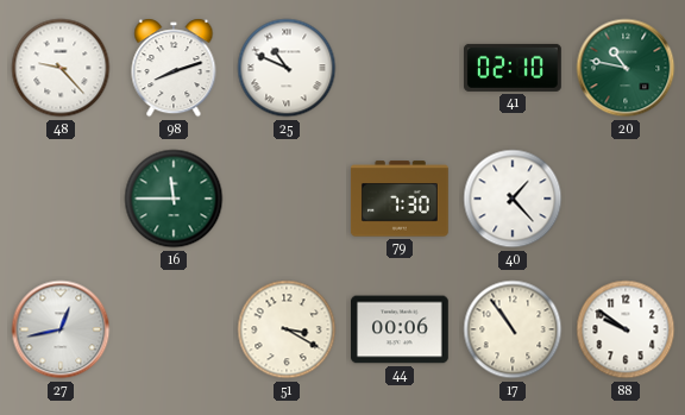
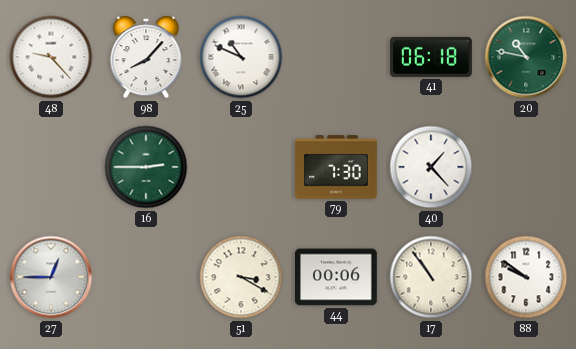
98: 8:12 -> 8:07
41: 02:10 -> 06:18
16: 11:45 -> 2:45
27: 12:43 -> 12:45
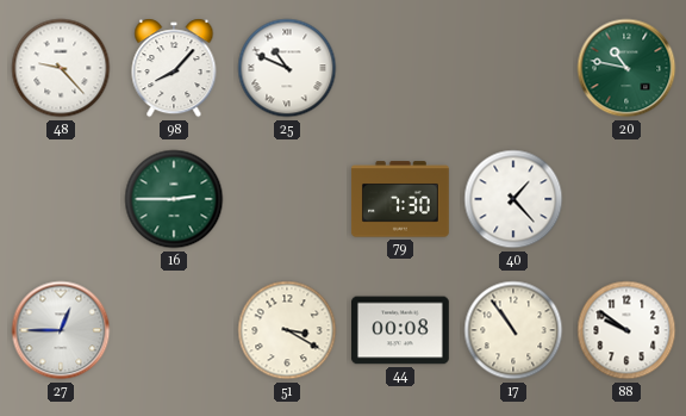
41: 06:18 -> none
44: 00:06 -> 00:08
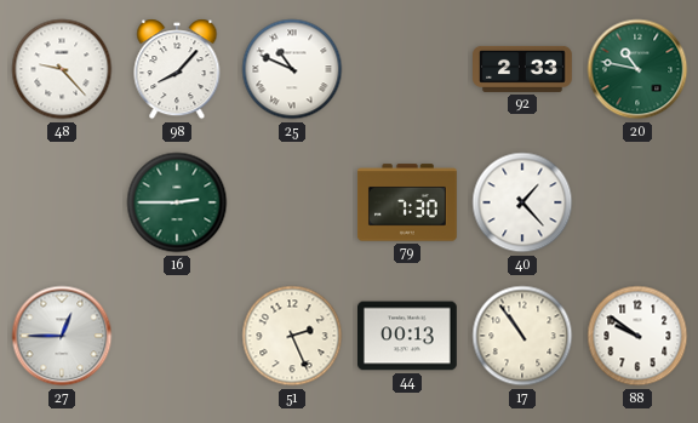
92: none -> 2:33
51: 3:20 -> 2:26
44: 00:08 -> 00:13
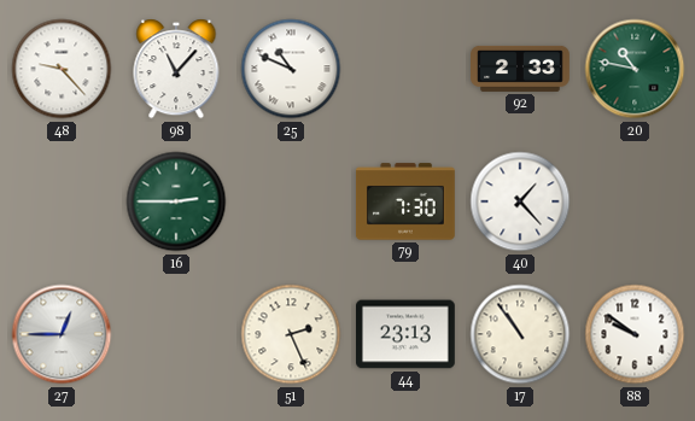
98: 8:07 -> 11:07
44: 00:13 -> 23:13
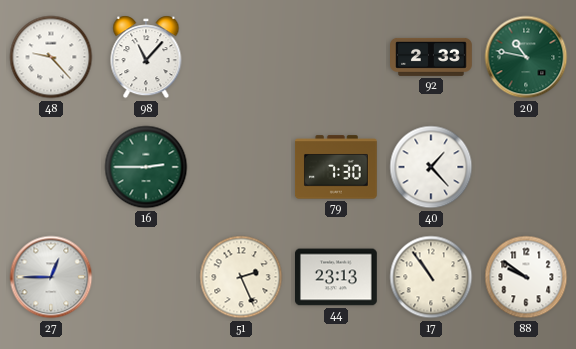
25: 10:49 -> none
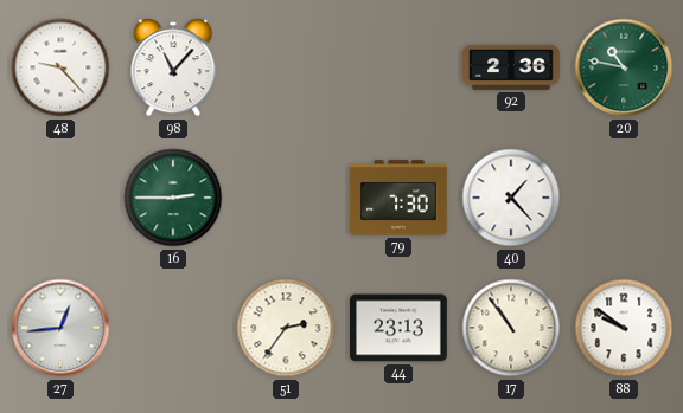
92: 2:33 -> 2:36
27: 12:45 -> 12:44
51: 2:26 -> 2:36
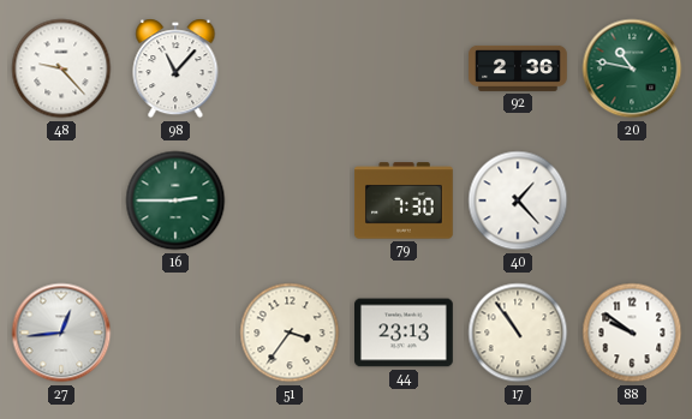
51: 2:36 -> 3:36
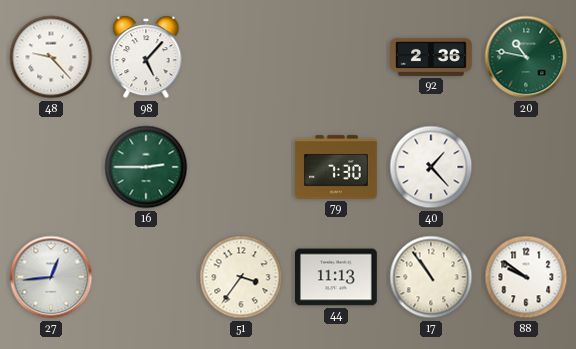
98: 11:07 -> 5:07
44: 23:13 -> 11:13
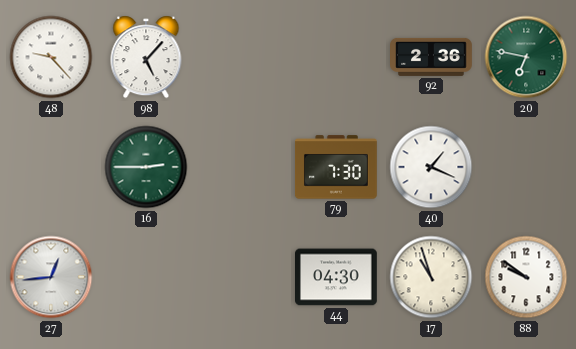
20: 10:47 -> 6:47
40: 1:23 -> 1:19
51: 3:36 -> none
44: 11:13 -> 04:30
17: 10:54 -> 10:57
